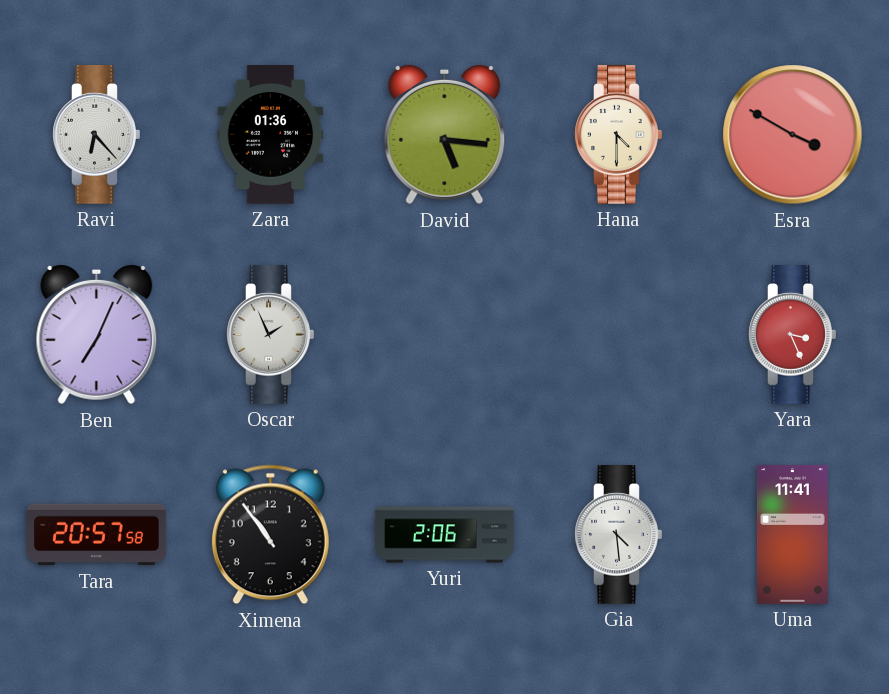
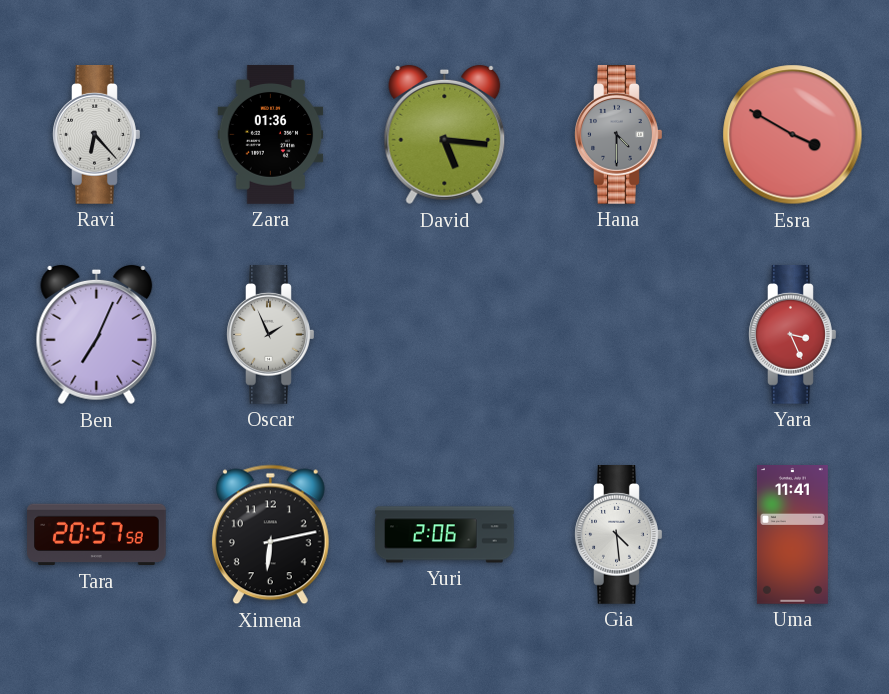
Hana dial: cream -> grey
Ximena: 10:54 -> 6:13
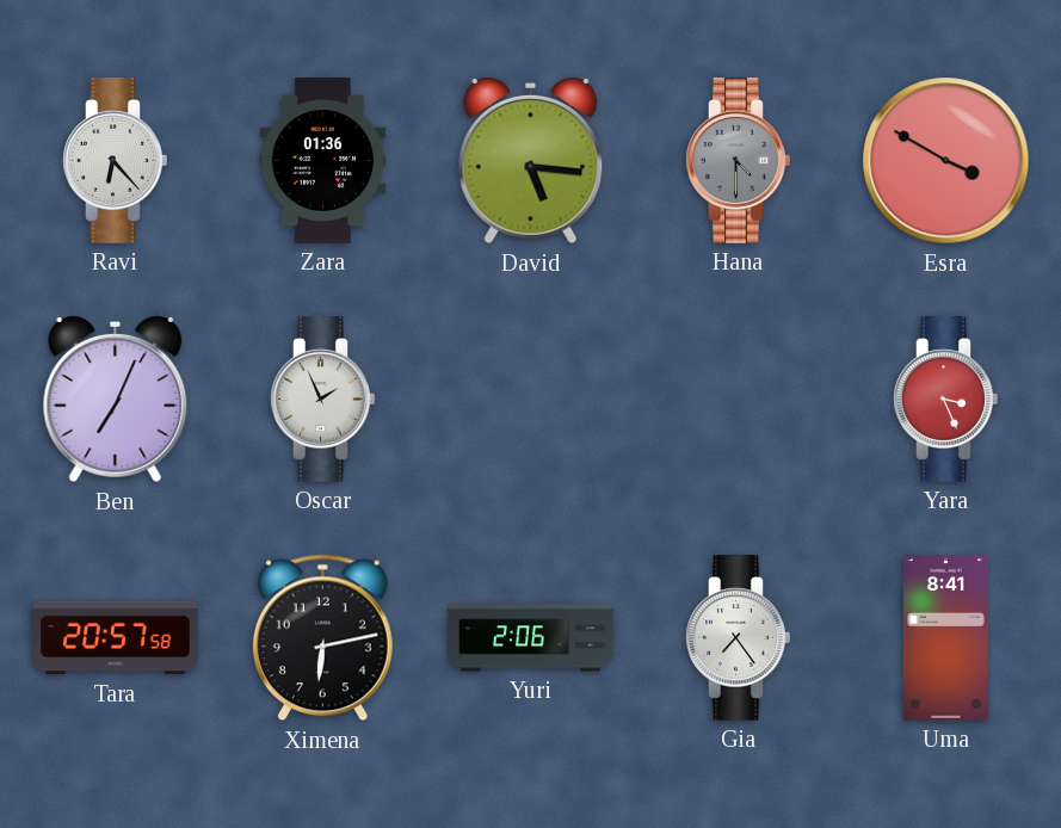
Gia: 4:29 -> 7:24
Uma: 11:41 -> 8:41
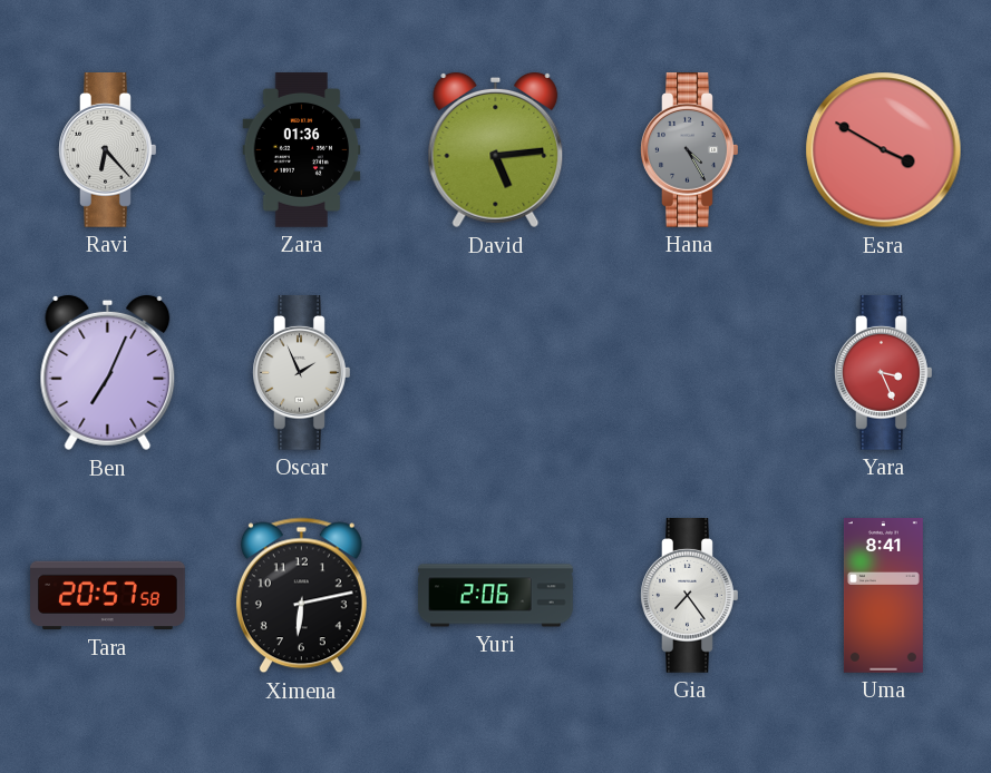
David: 5:16 -> 5:14
Hana: 4:30 -> 4:25
